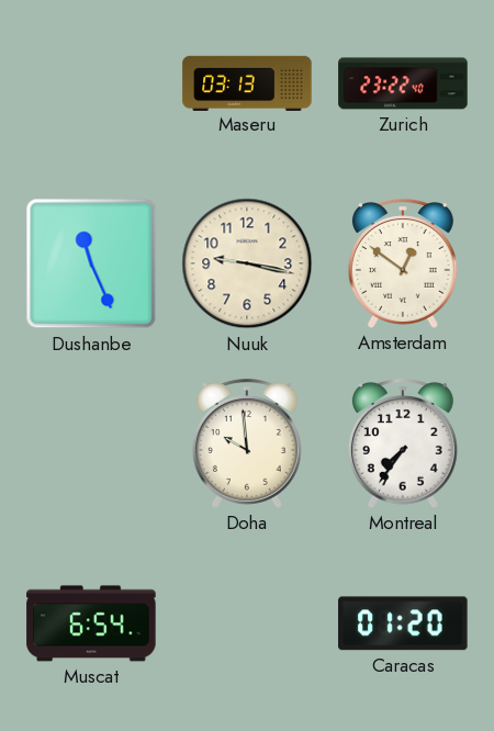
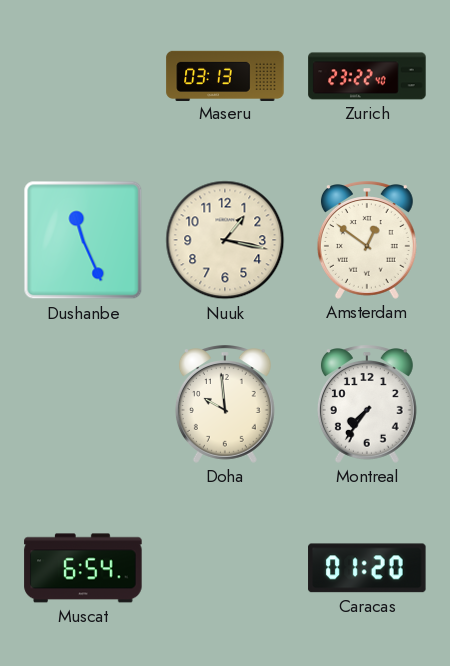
Nuuk: 9:17 -> 1:17
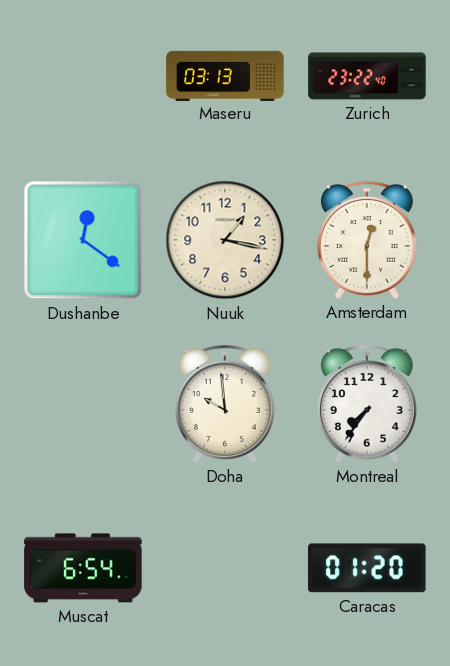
Dushanbe: 11:26 -> 12:21
Amsterdam: 12:51 -> 12:30
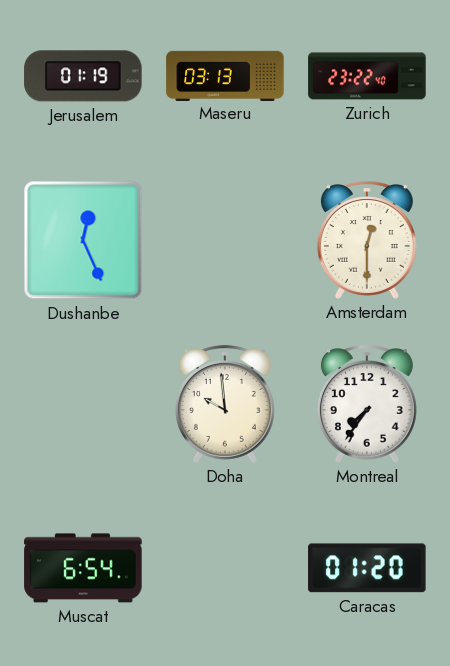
Jerusalem: none -> 01:19
Dushanbe: 12:21 -> 12:26
Nuuk: 1:17 -> none
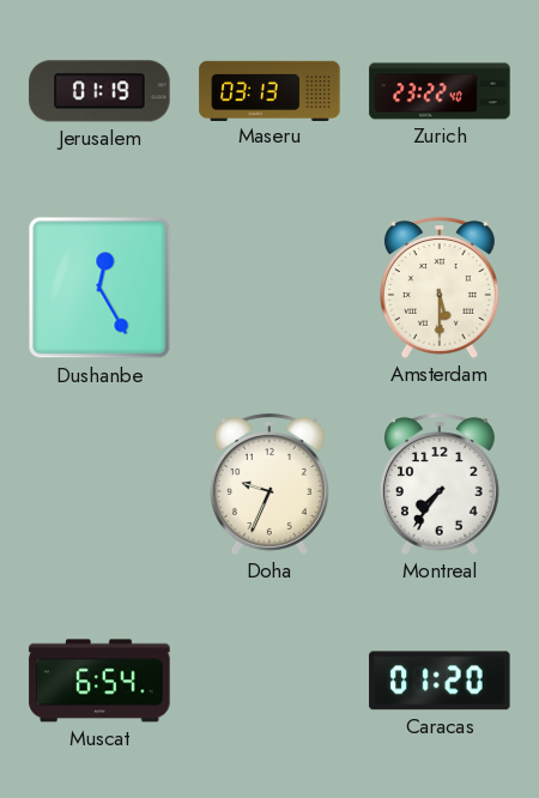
Dushanbe: 12:26 -> 12:25
Amsterdam: 12:30 -> 5:30
Doha: 9:59 -> 9:34
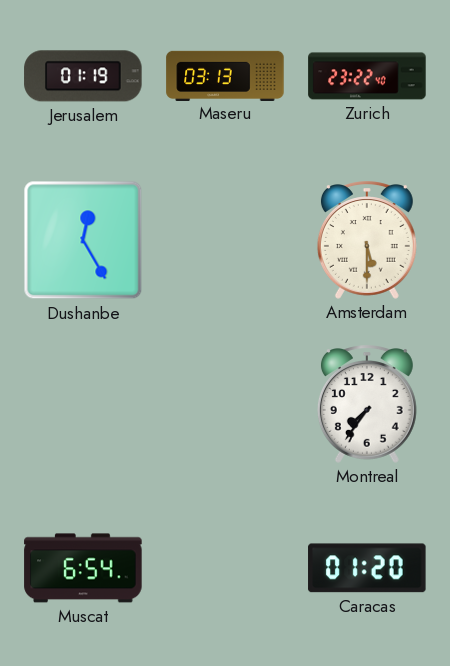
Doha: 9:34 -> none
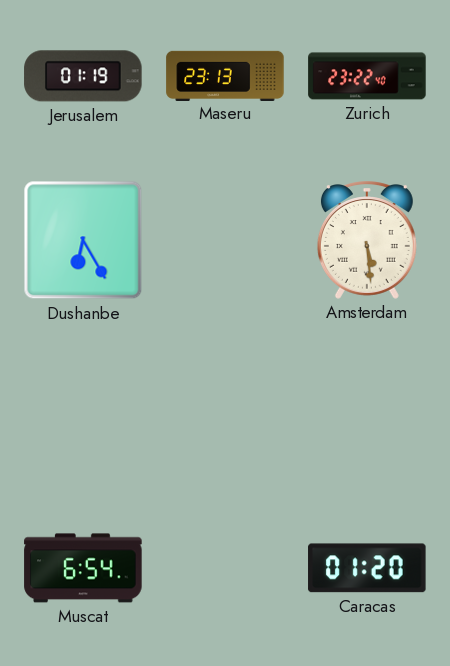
Maseru: 03:13 -> 23:13
Dushanbe: 12:25 -> 6:25
Amsterdam: 5:30 -> 5:29
Montreal: 7:36 -> none
